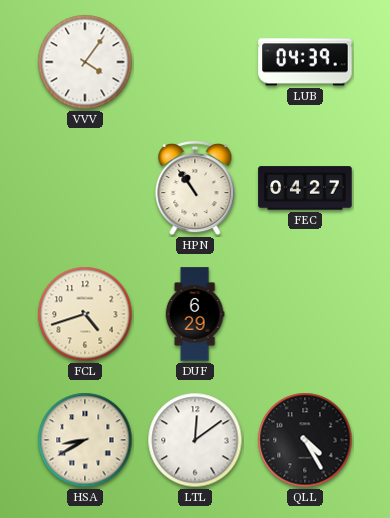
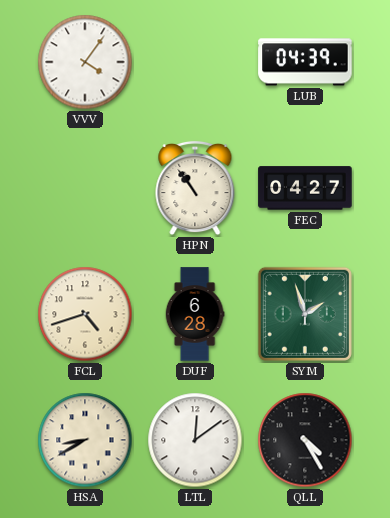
DUF: 6:29 -> 6:28
SYM: none -> 1:57
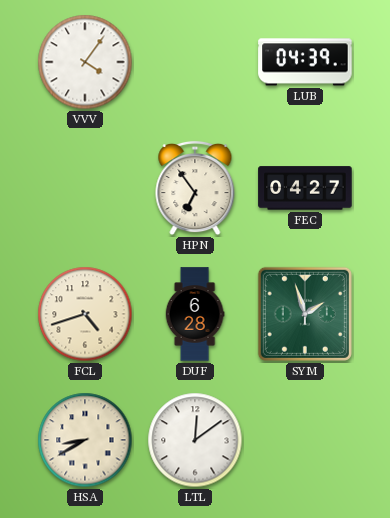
HPN: 10:54 -> 6:54
QLL: 4:25 -> none
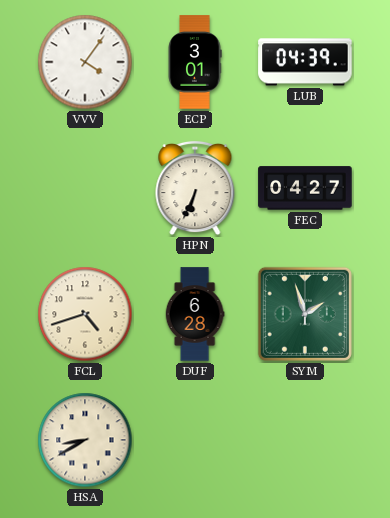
ECP: none -> 3:01
HPN: 6:54 -> 6:34
LTL: 12:09 -> none
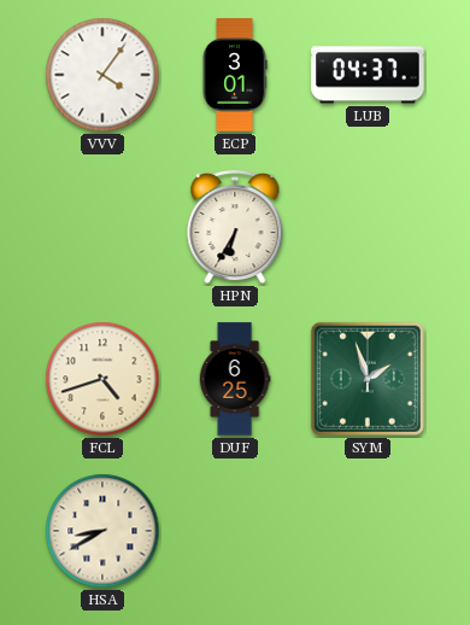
LUB: 04:39 -> 04:37
HPN: 6:34 -> 6:35
FEC: 04:27 -> none
DUF: 6:28 -> 6:25
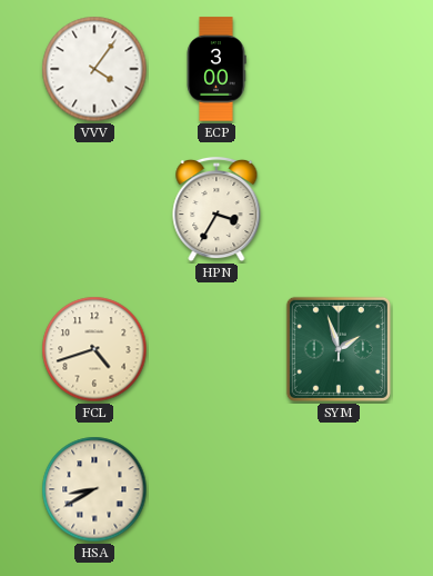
ECP: 3:01 -> 3:00
LUB: 04:37 -> none
HPN: 6:35 -> 3:35
DUF: 6:25 -> none
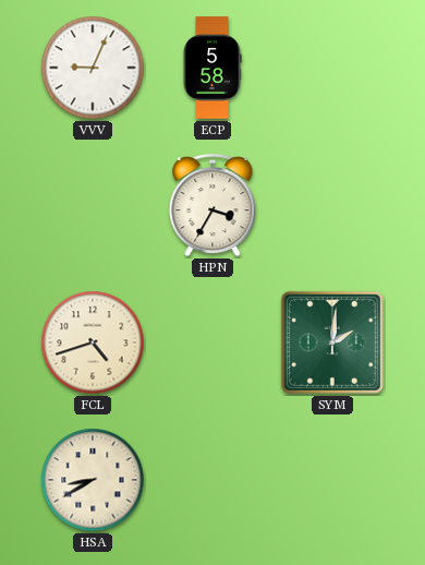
VVV: 4:06 -> 9:04
ECP: 3:00 -> 5:58
SYM: 1:57 -> 2:01
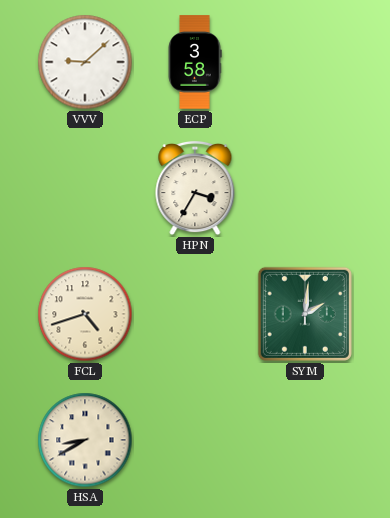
VVV: 9:04 -> 9:08
ECP: 5:58 -> 3:58
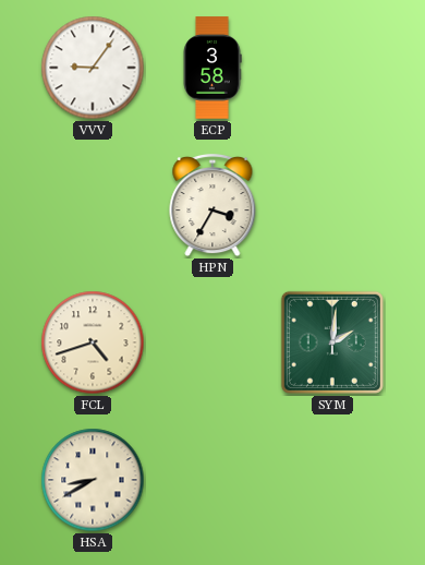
VVV: 9:08 -> 9:06
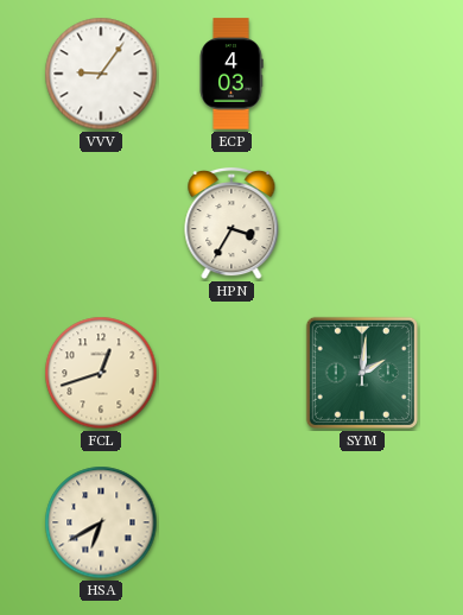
ECP: 3:58 -> 4:03
FCL: 4:42 -> 12:42
HSA: 8:40 -> 6:40
